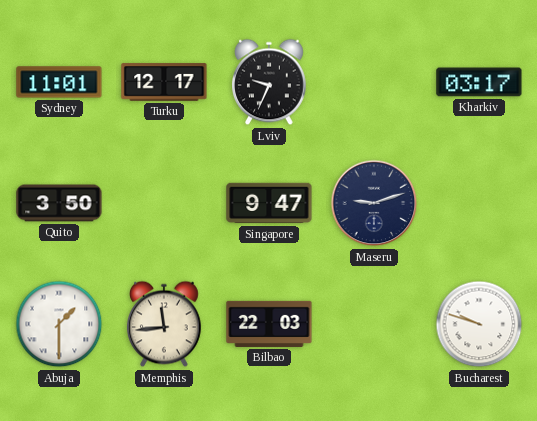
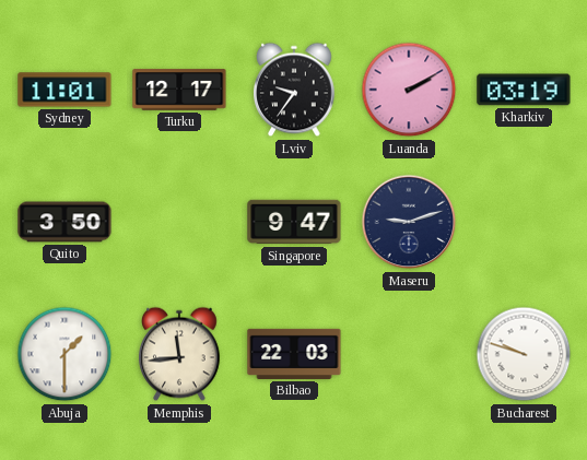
Lviv: 9:34 -> 9:36
Luanda: none -> 2:10
Kharkiv: 03:17 -> 03:19
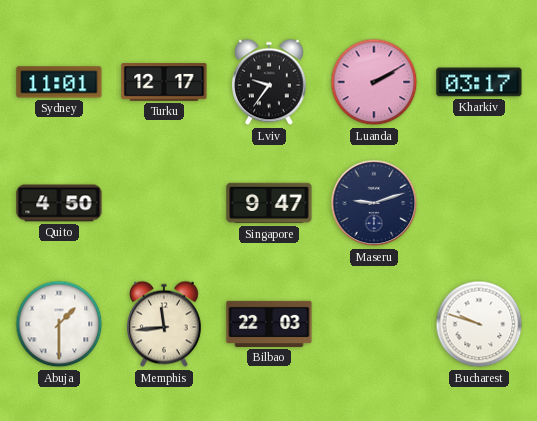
Kharkiv: 03:19 -> 03:17
Quito: 3:50 -> 4:50
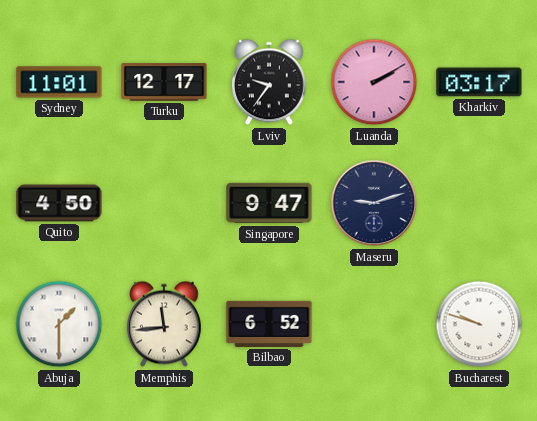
Bilbao: 22:03 -> 6:52
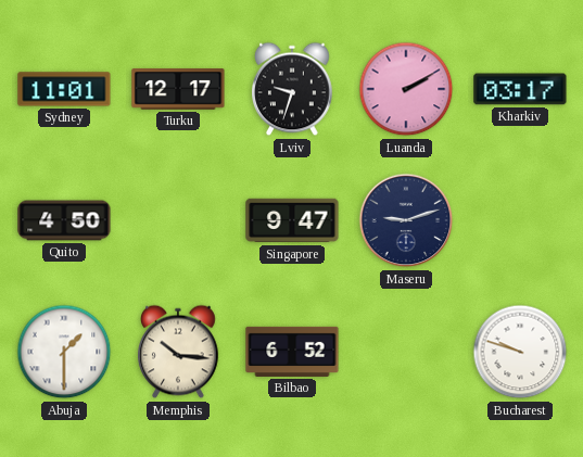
Lviv: 9:36 -> 9:33
Memphis: 11:44 -> 10:16
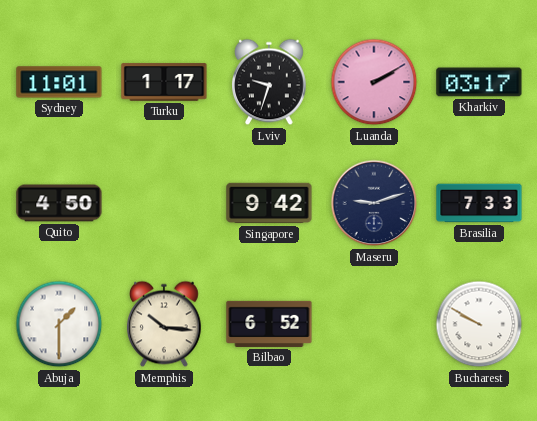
Turku: 12:17 -> 1:17
Singapore: 9:47 -> 9:42
Brasilia: none -> 7:33
Bucharest: 9:48 -> 9:50
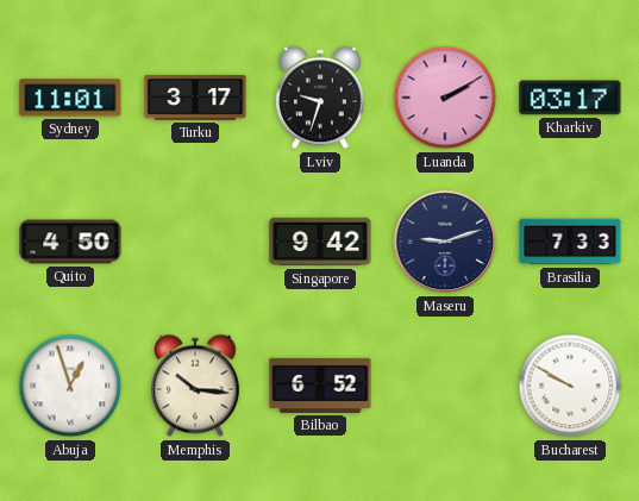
Turku: 1:17 -> 3:17
Abuja: 1:30 -> 12:57
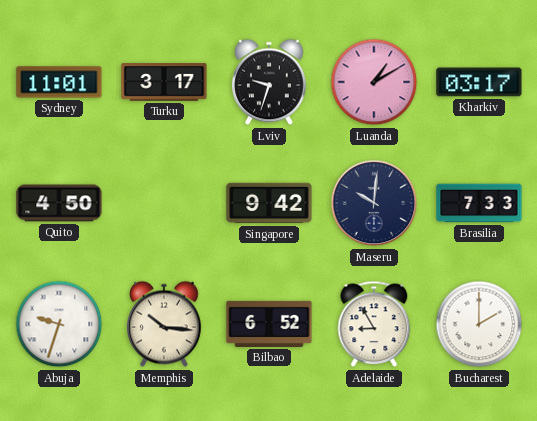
Luanda: 2:10 -> 1:10
Maseru: 9:12 -> 10:01
Abuja: 12:57 -> 9:33
Adelaide: none -> 8:55
Bucharest: 9:50 -> 2:00
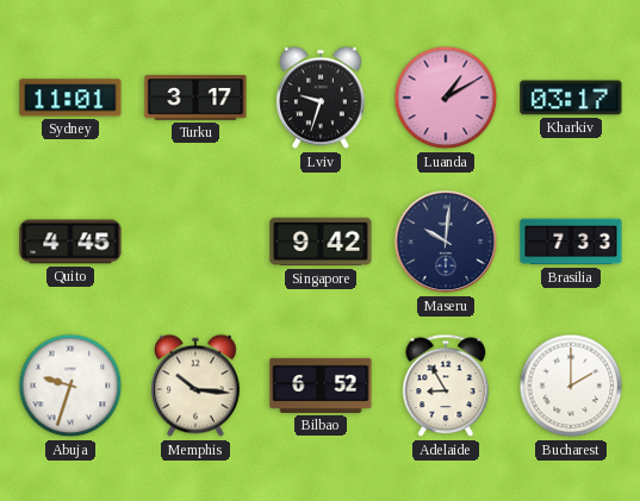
Quito: 4:50 -> 4:45
